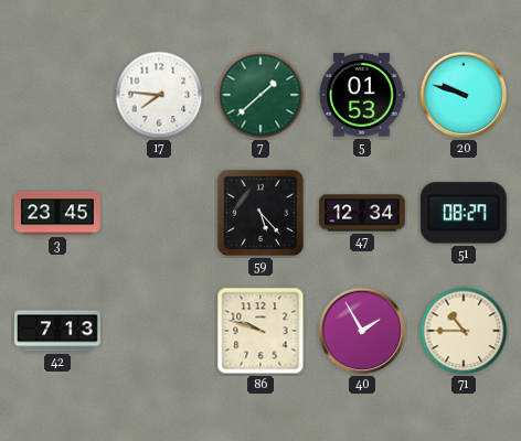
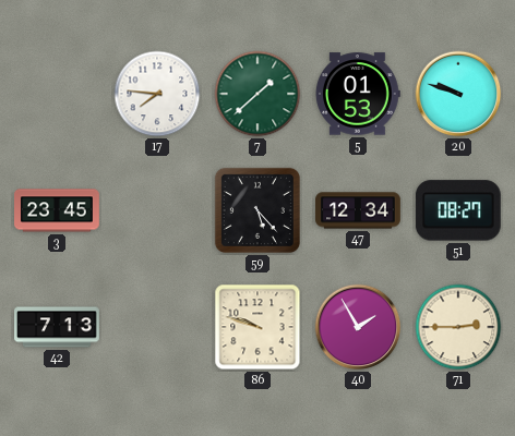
71: 10:45 -> 2:45
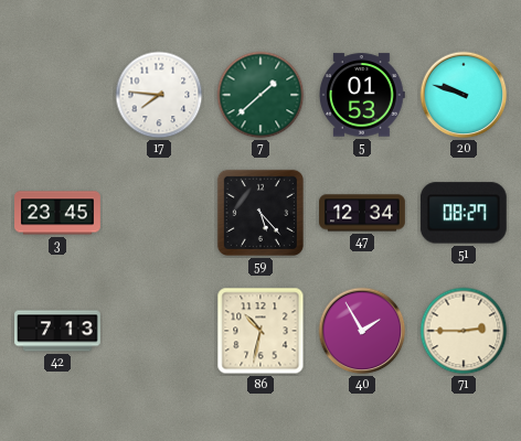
86: 9:48 -> 10:32
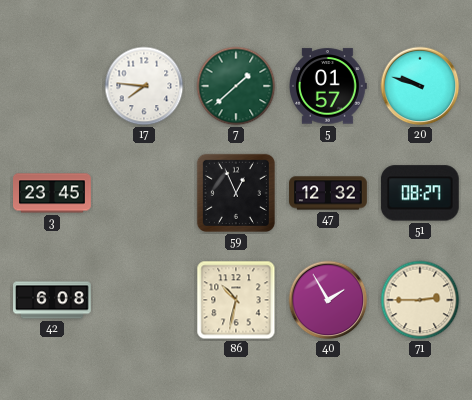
5: 01:53 -> 01:57
59: 5:23 -> 12:56
47: 12:34 -> 12:32
42: 7:13 -> 6:08
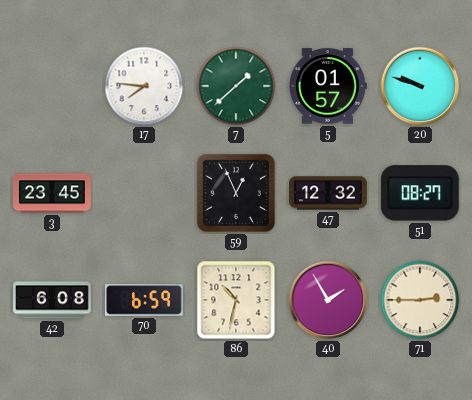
70: none -> 6:59
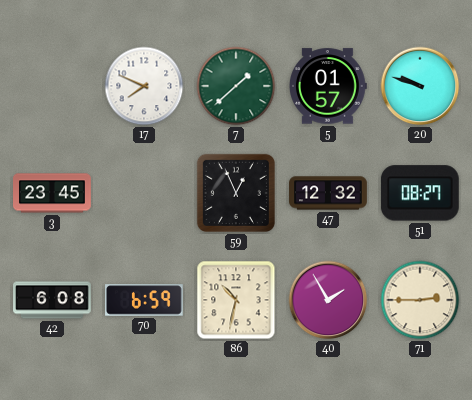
17: 7:46 -> 7:49
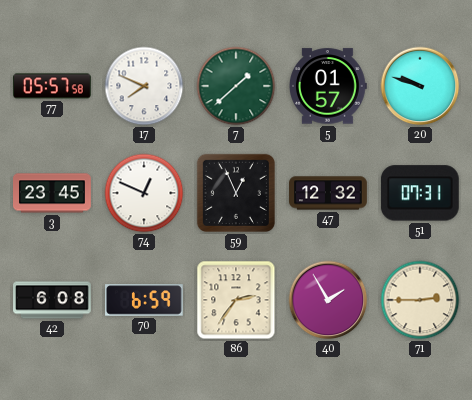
77: none -> 05:57
74: none -> 12:49
51: 08:27 -> 07:31
86: 10:32 -> 2:36
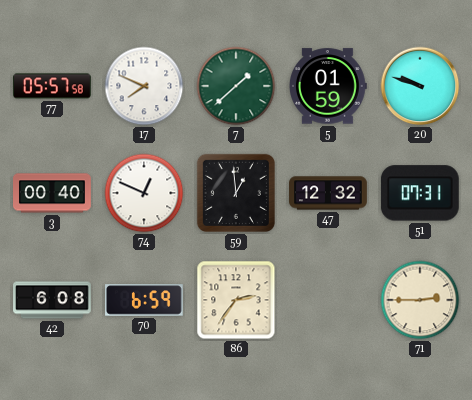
5: 01:57 -> 01:59
3: 23:45 -> 00:40
59: 12:56 -> 12:59
40: 1:55 -> none
